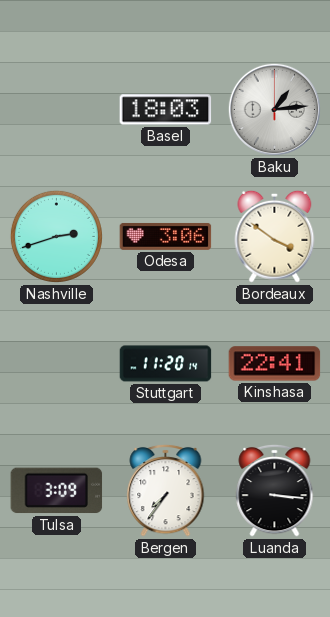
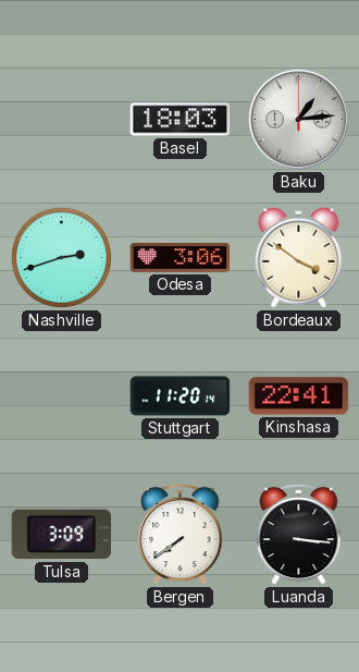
Bergen: 7:36 -> 7:39
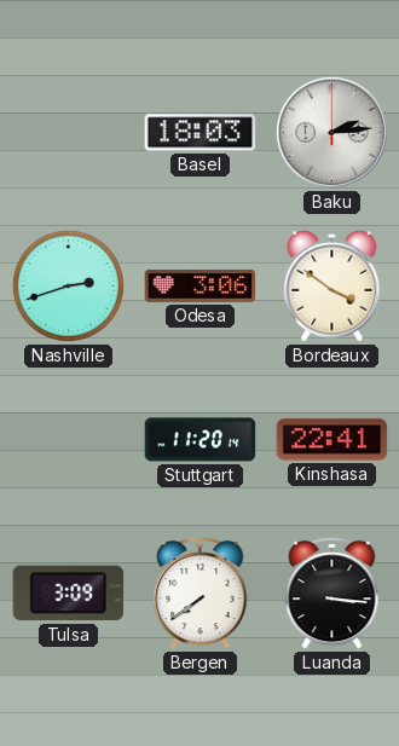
Baku: 1:14 -> 2:14
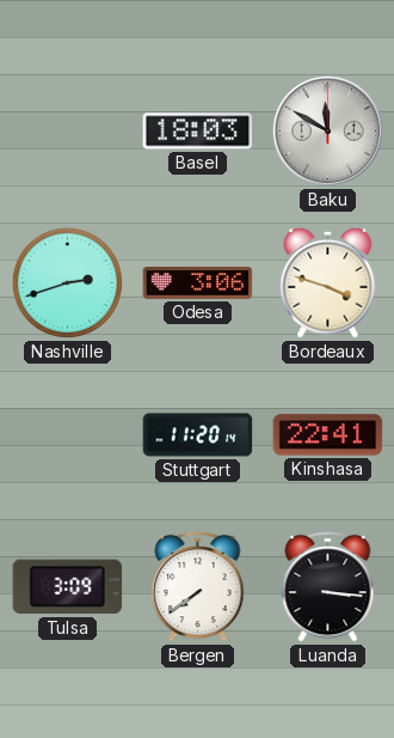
Baku: 2:14 -> 11:50
Bordeaux: 3:51 -> 3:48
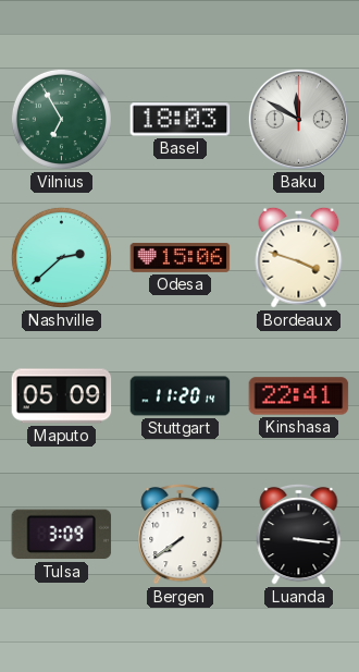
Vilnius: none -> 6:55
Nashville: 2:42 -> 2:38
Odesa: 3:06 -> 15:06
Maputo: none -> 05:09
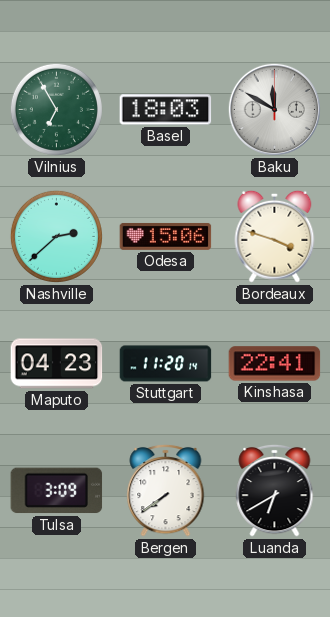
Maputo: 05:09 -> 04:23
Luanda: 3:16 -> 6:40
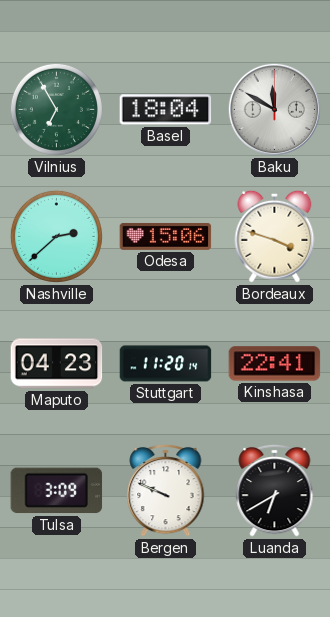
Basel: 18:03 -> 18:04
Bergen: 7:39 -> 9:49
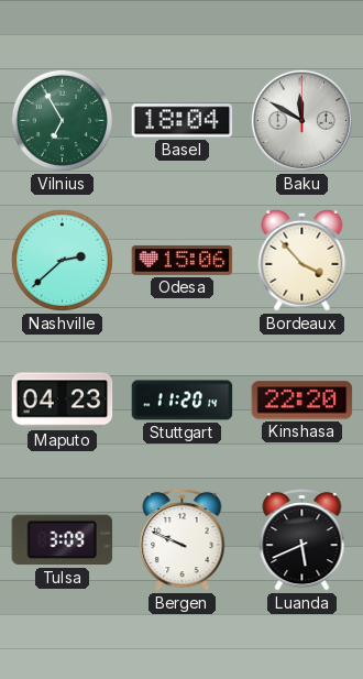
Bordeaux: 3:48 -> 3:53
Kinshasa: 22:41 -> 22:20
Luanda: 6:40 -> 5:41
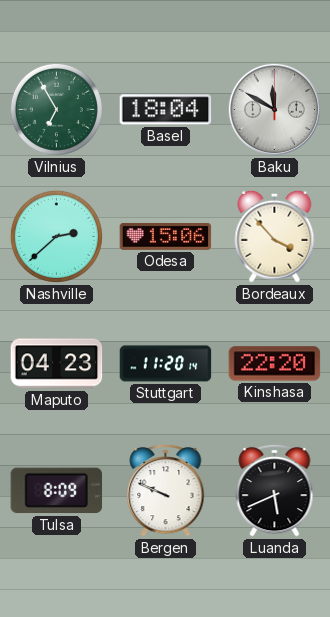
Tulsa: 3:09 -> 8:09
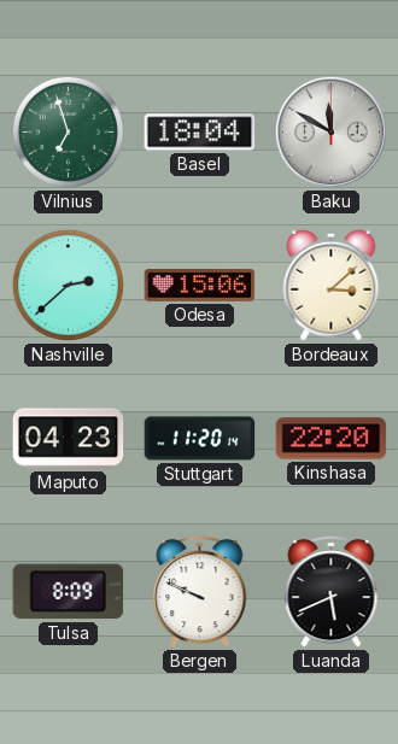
Vilnius: 6:55 -> 6:57
Bordeaux: 3:53 -> 3:08
